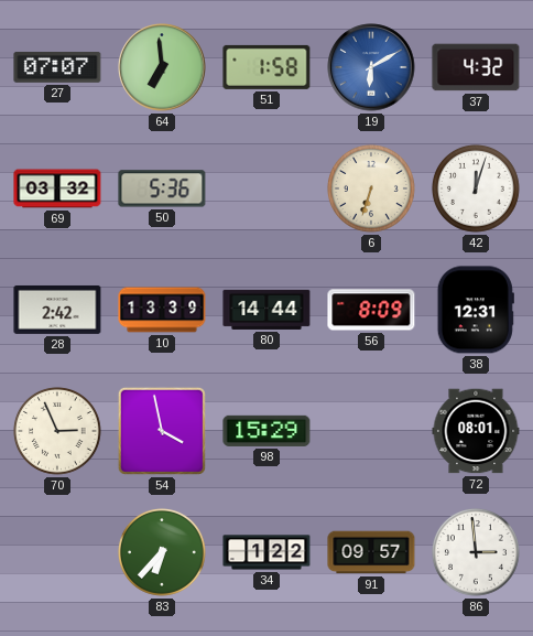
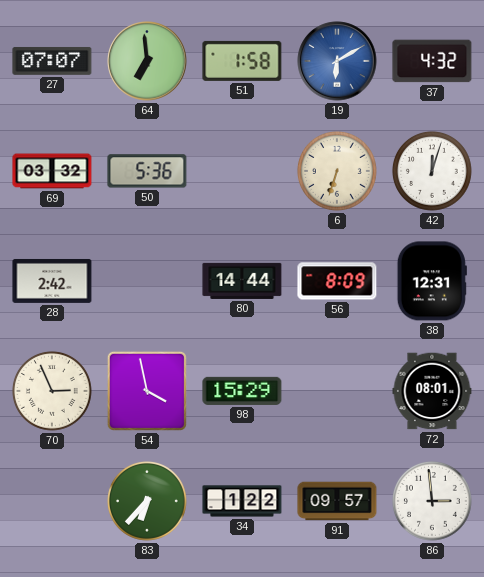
10: 13:39 -> none
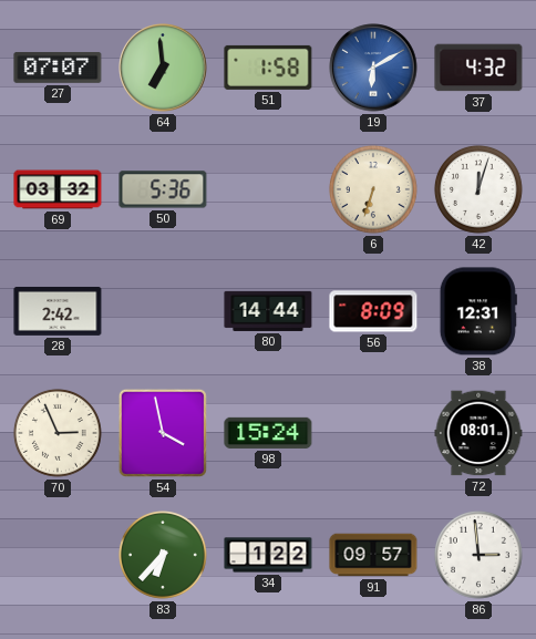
98: 15:29 -> 15:24
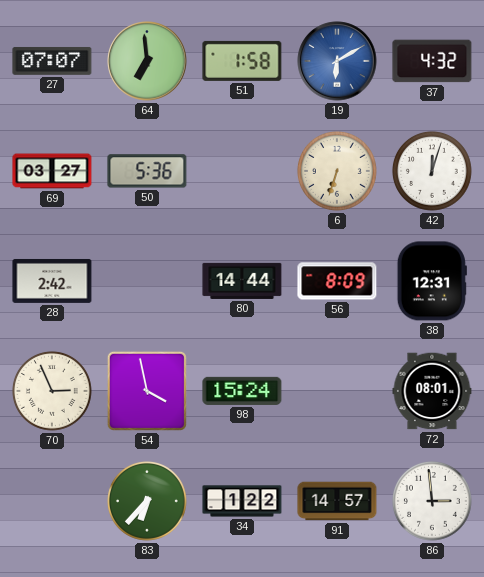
69: 03:32 -> 03:27
91: 09:57 -> 14:57
